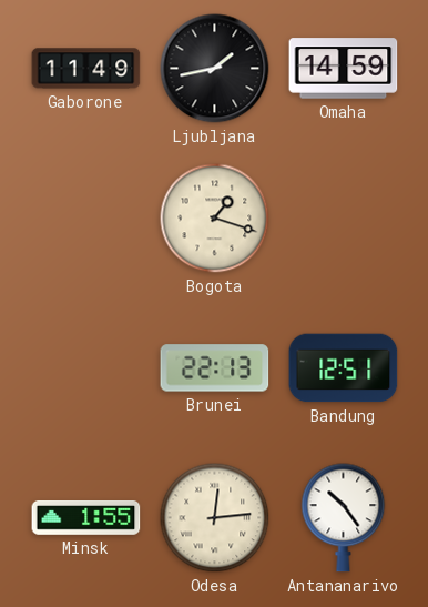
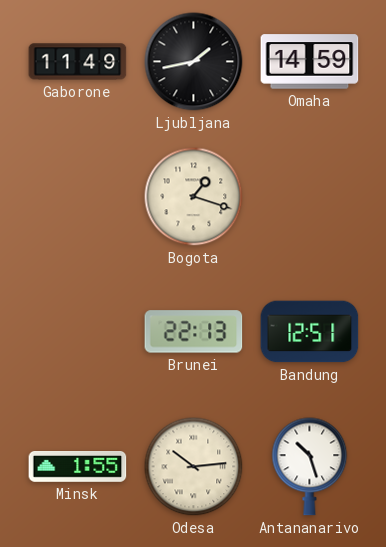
Odesa: 12:14 -> 10:14
Antananarivo: 10:24 -> 10:27
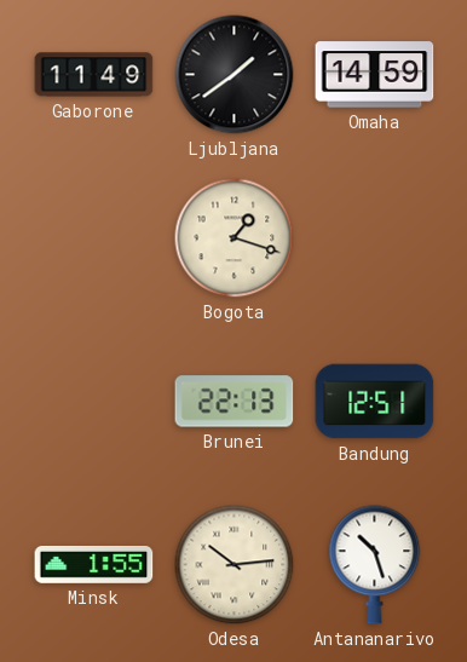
Ljubljana: 1:43 -> 1:39
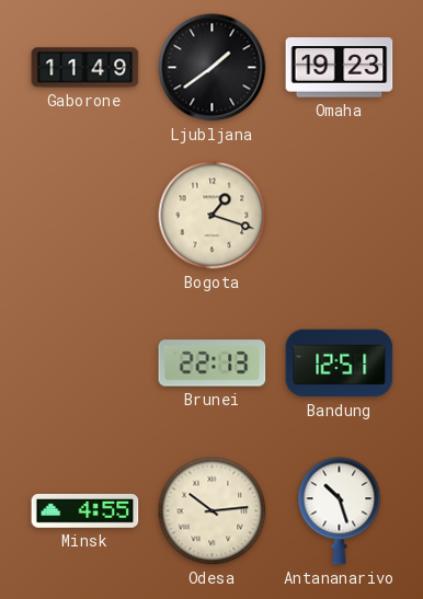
Omaha: 14:59 -> 19:23
Minsk: 1:55 -> 4:55
